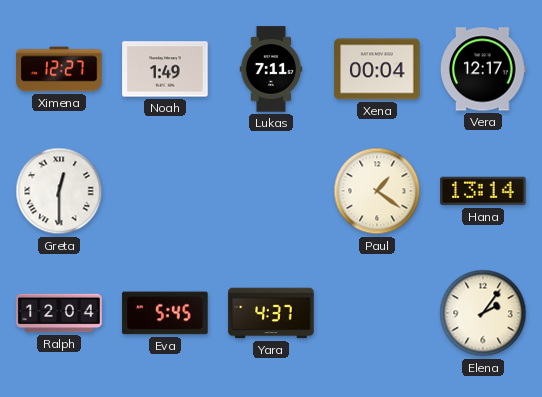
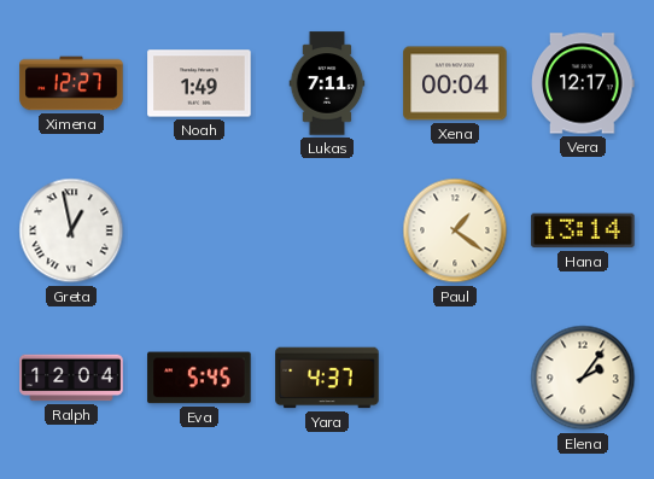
Greta: 12:30 -> 12:58
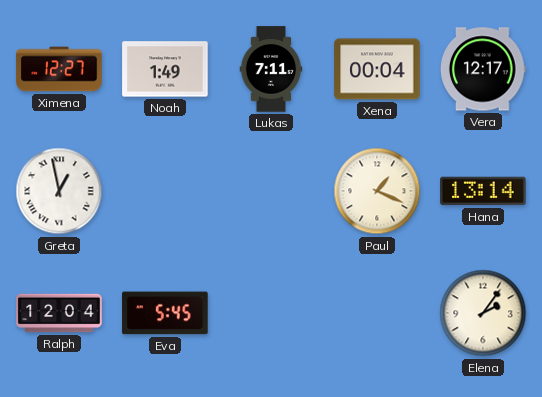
Paul: 1:21 -> 1:19
Yara: 4:37 -> none
